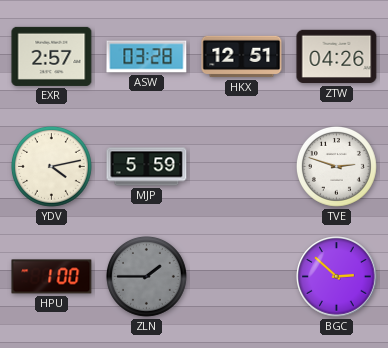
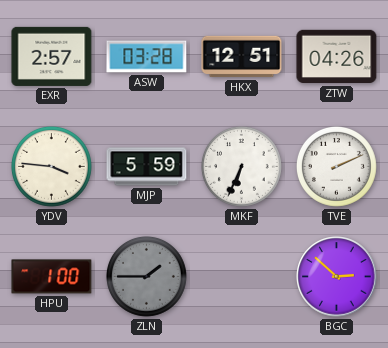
YDV: 4:13 -> 3:46
MKF: none -> 6:34
TVE: 2:48 -> 2:11
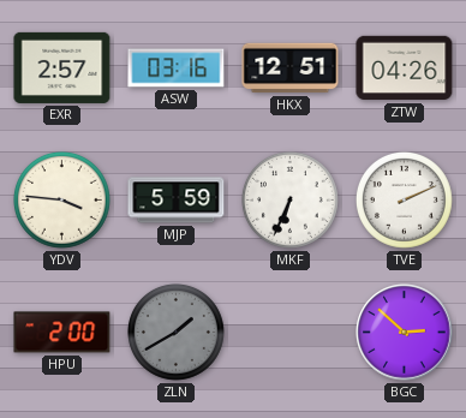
ASW: 03:28 -> 03:16
HPU: 1:00 -> 2:00
ZLN: 1:45 -> 1:40
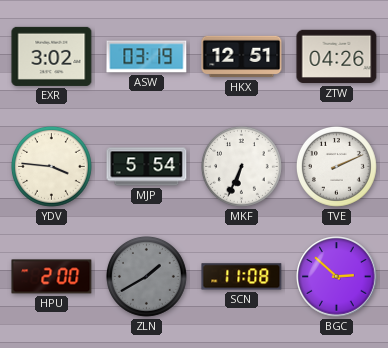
EXR: 2:57 -> 3:02
ASW: 03:16 -> 03:19
MJP: 5:59 -> 5:54
SCN: none -> 11:08
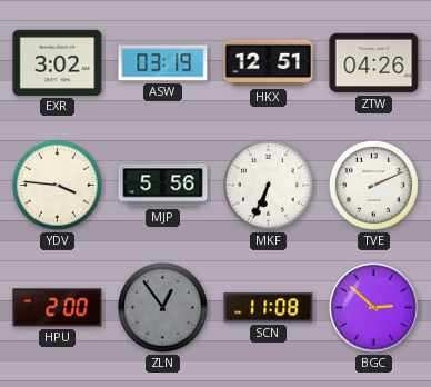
MJP: 5:54 -> 5:56
ZLN: 1:40 -> 12:54
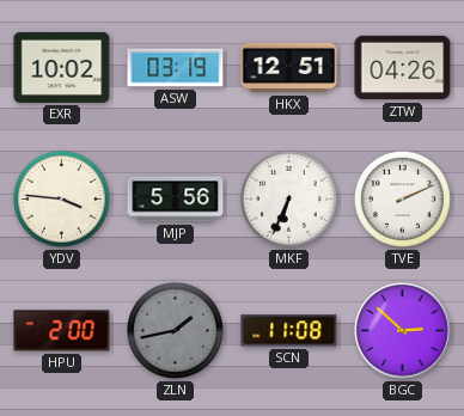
EXR: 3:02 -> 10:02
ZLN: 12:54 -> 1:43
